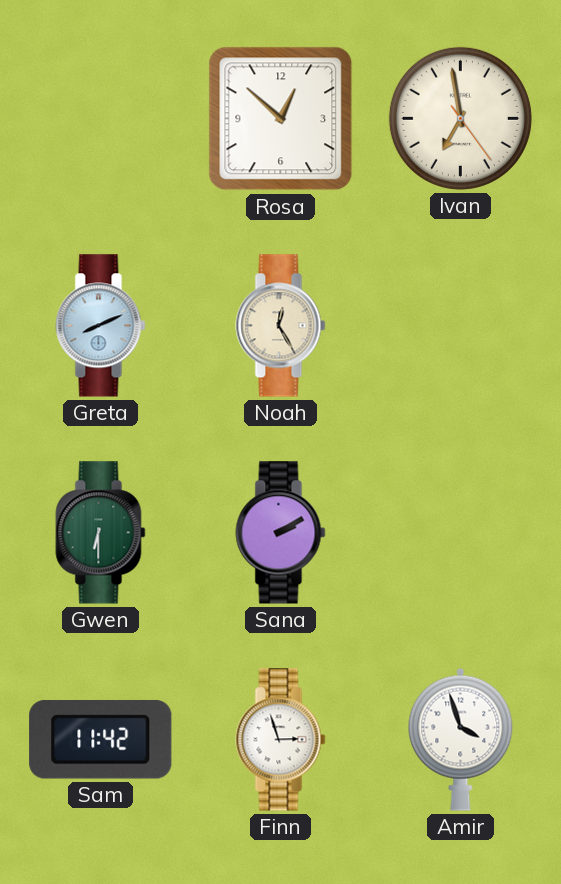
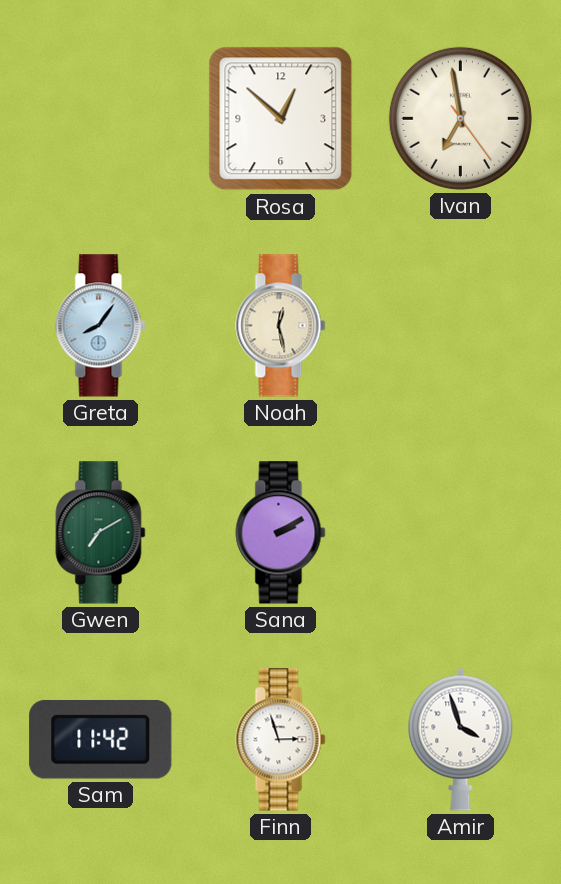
Greta: 8:11 -> 8:06
Noah: 12:25 -> 12:28
Gwen: 6:30 -> 7:10
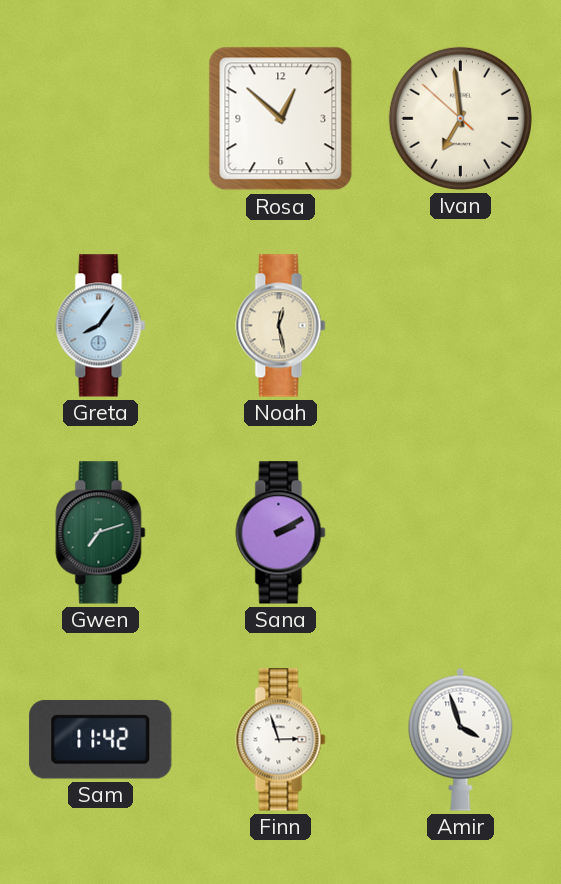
Ivan: 6:58:24 -> 6:58:52
Gwen: 7:10 -> 7:12
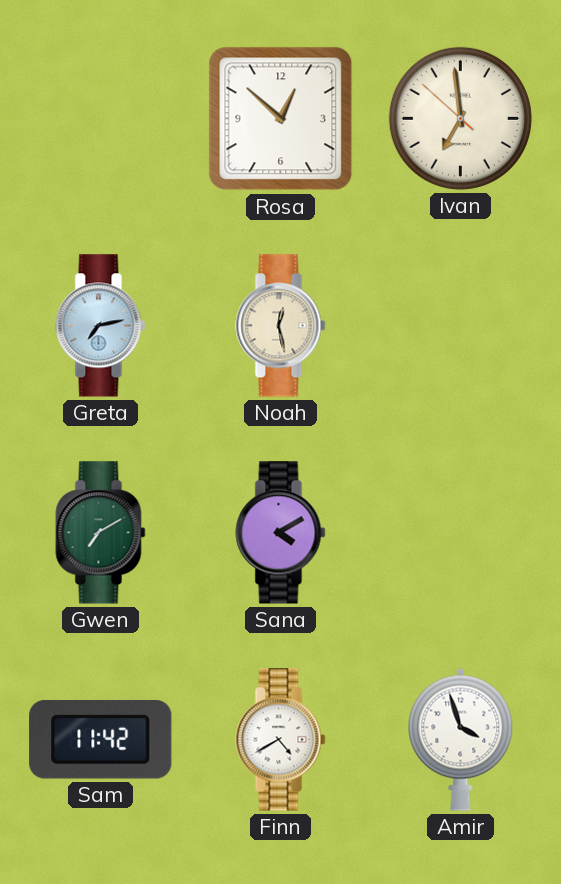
Greta: 8:06 -> 7:13
Gwen: 7:12 -> 7:10
Sana: 2:10 -> 4:10
Finn: 2:57 -> 4:40
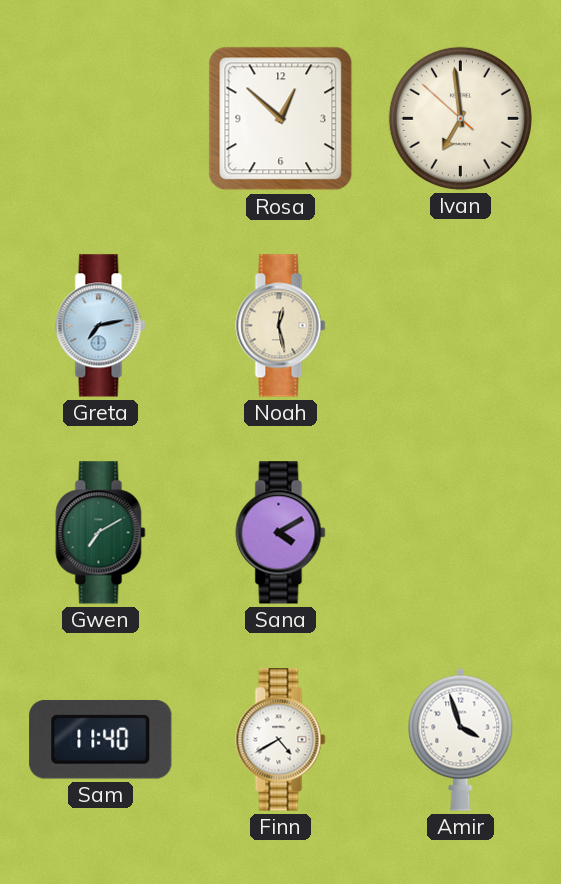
Sam: 11:42 -> 11:40
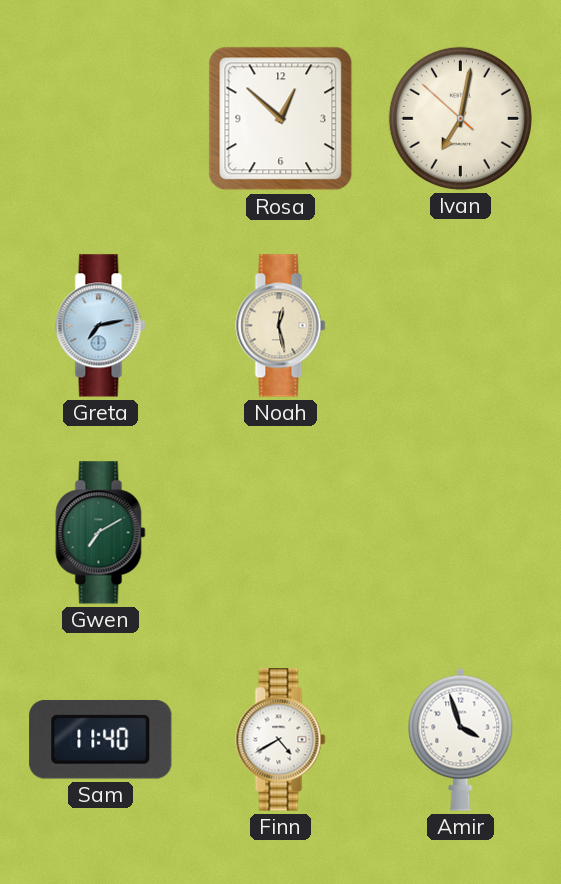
Ivan: 6:58 -> 7:01
Sana: 4:10 -> none
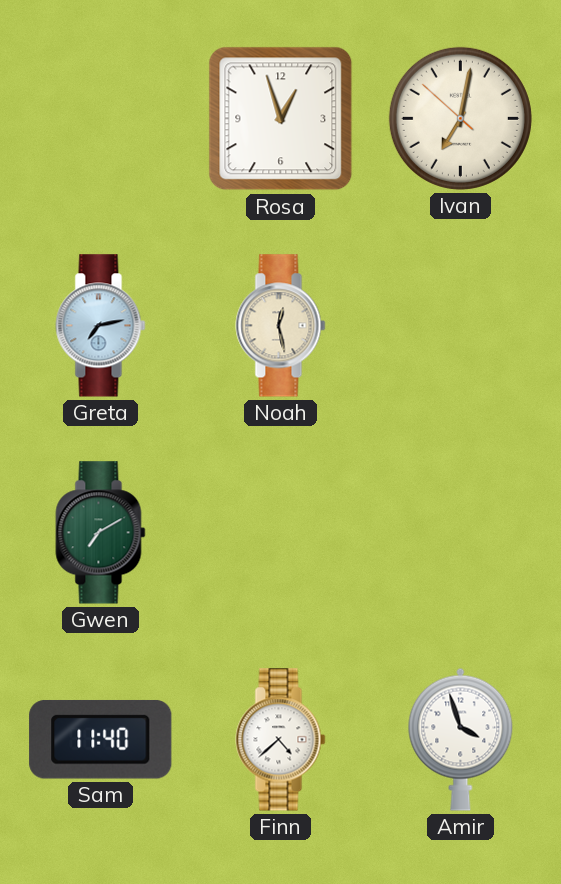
Rosa: 12:52 -> 12:57
Finn: 4:40 -> 4:38
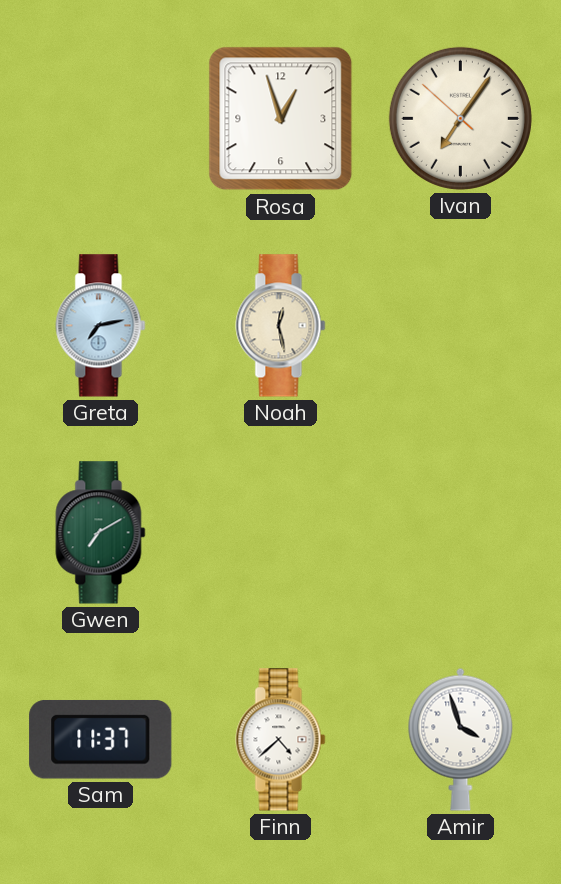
Ivan: 7:01 -> 7:05
Sam: 11:40 -> 11:37
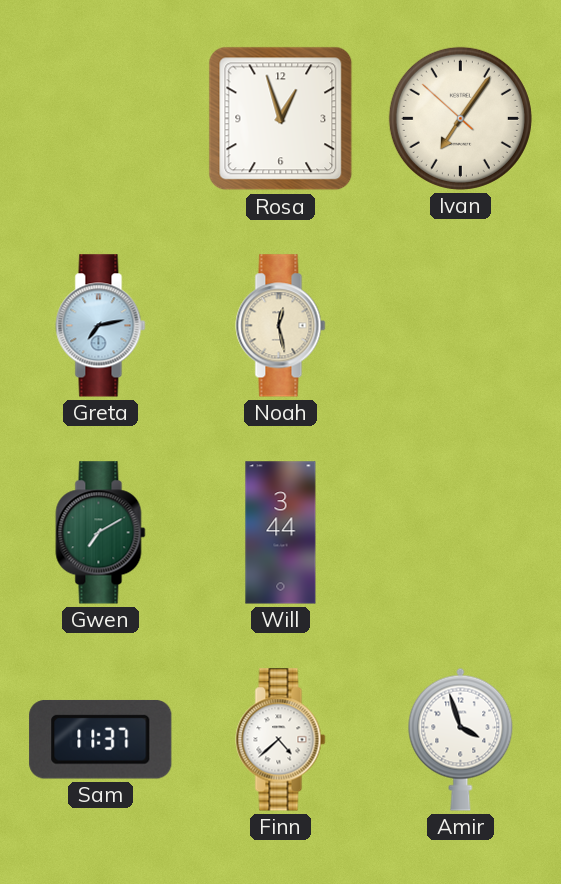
Will: none -> 3:44
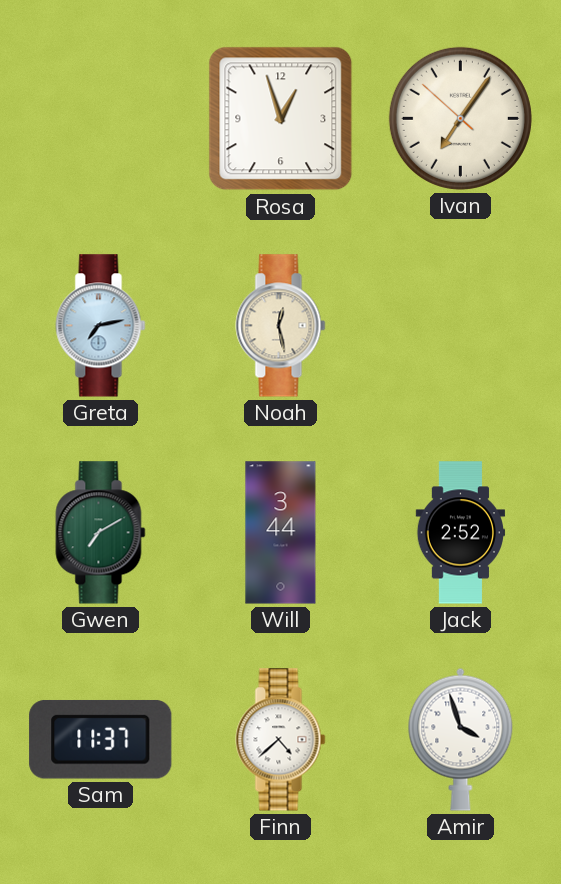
Jack: none -> 2:52
